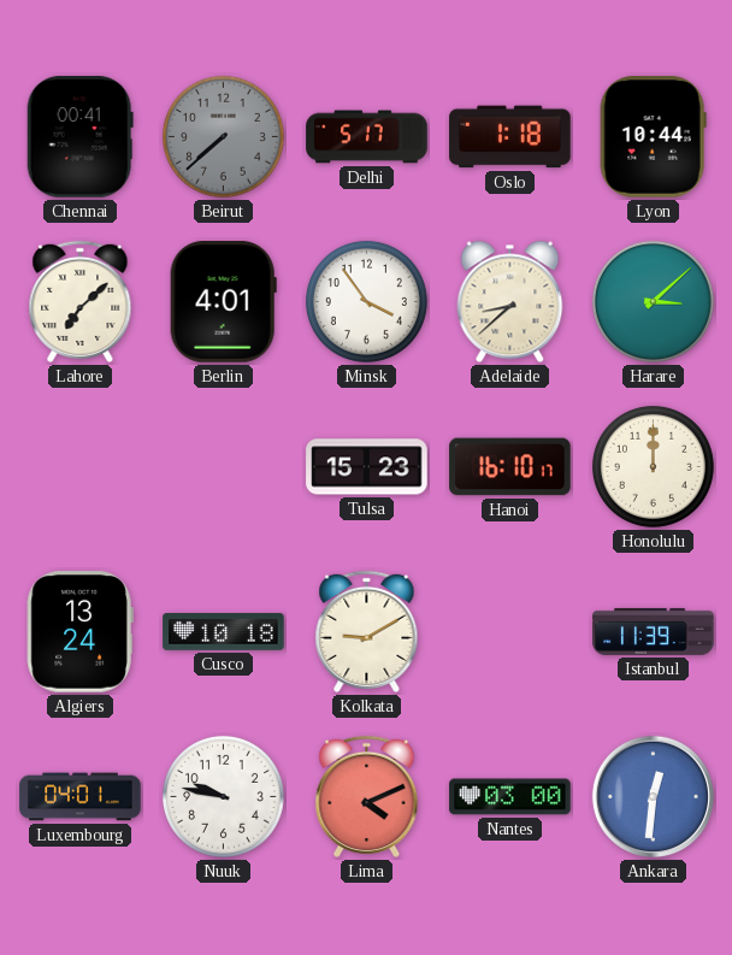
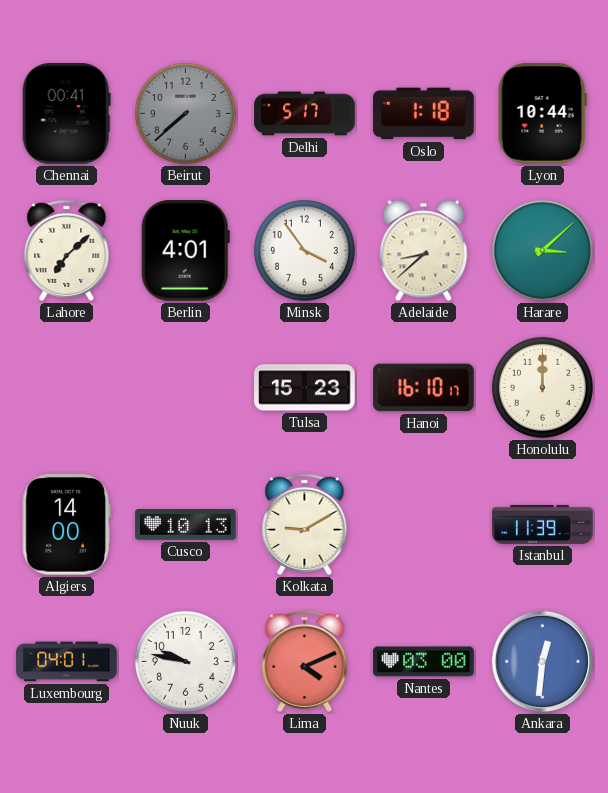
Algiers: 13:24 -> 14:00
Cusco: 10:18 -> 10:13
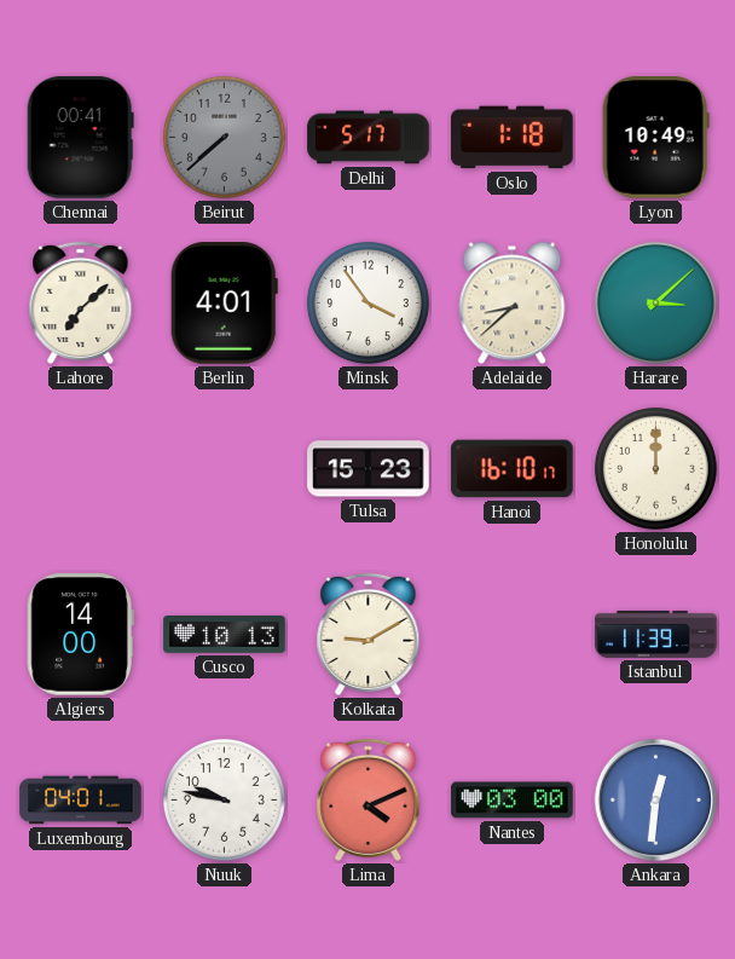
Lyon: 10:44 -> 10:49
